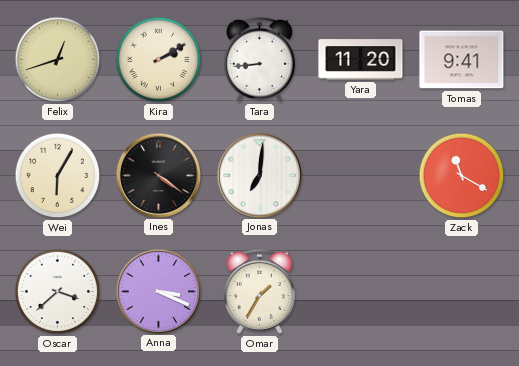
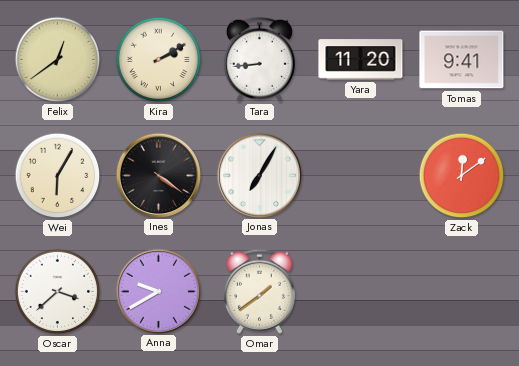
Felix: 12:42 -> 12:39
Jonas: 7:01 -> 7:05
Zack: 11:20 -> 12:09
Anna: 3:19 -> 9:40
Omar: 1:35 -> 1:39
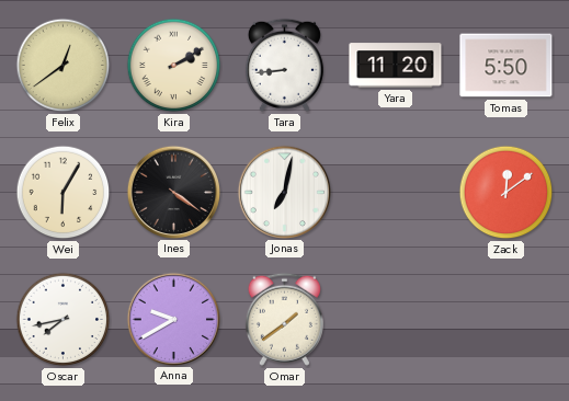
Tomas: 9:41 -> 5:50
Jonas: 7:05 -> 7:02
Oscar: 3:38 -> 7:43
